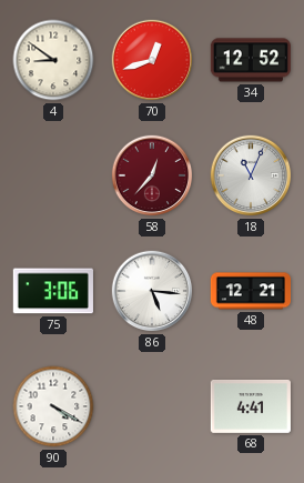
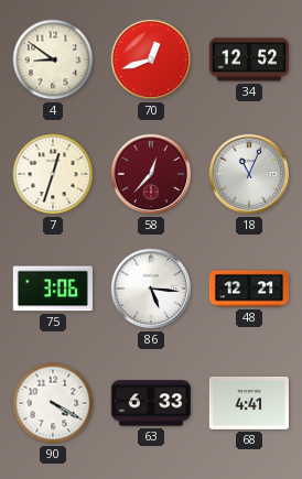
7: none -> 12:33
63: none -> 6:33
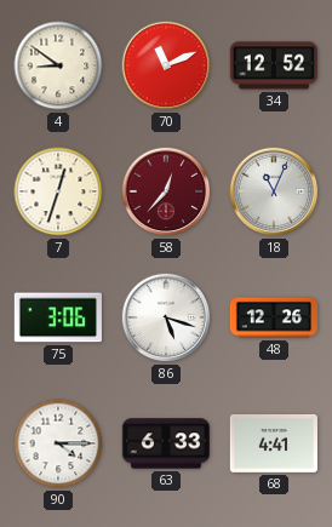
70: 12:42 -> 11:11
86: 5:16 -> 5:18
48: 12:21 -> 12:26
90: 4:20 -> 4:15
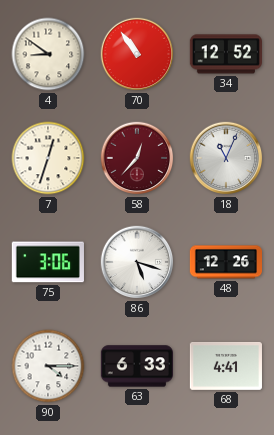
70: 11:11 -> 10:54
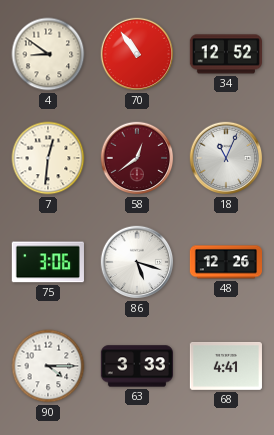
7: 12:33 -> 12:31
58: 12:37 -> 12:39
63: 6:33 -> 3:33
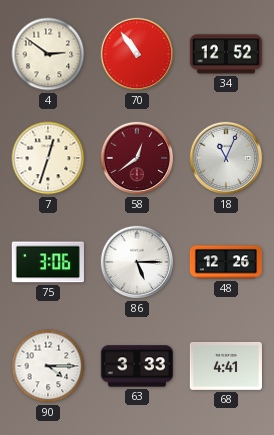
4: 8:51 -> 2:51
7: 12:31 -> 12:33
86: 5:18 -> 5:15
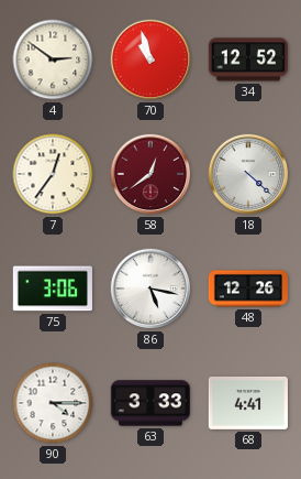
70: 10:54 -> 10:57
7: 12:33 -> 12:36
18: 11:04 -> 4:22
86: 5:15 -> 5:17
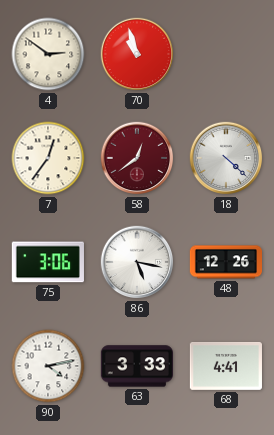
34: 12:52 -> none
90: 4:15 -> 4:13
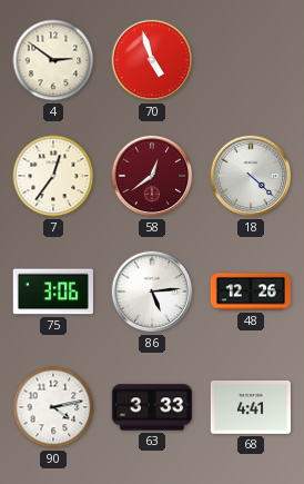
70: 10:57 -> 4:57
86: 5:17 -> 5:14
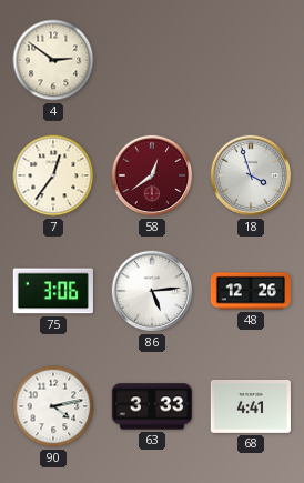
70: 4:57 -> none
18: 4:22 -> 3:57
